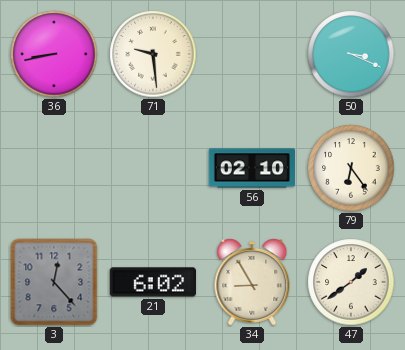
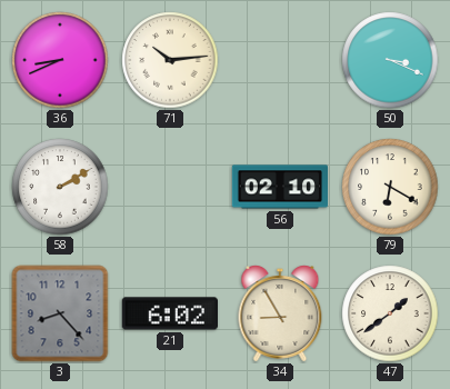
36: 8:43 -> 8:41
71: 9:29 -> 10:14
58: none -> 2:10
79: 6:24 -> 6:20
3: 12:23 -> 8:23
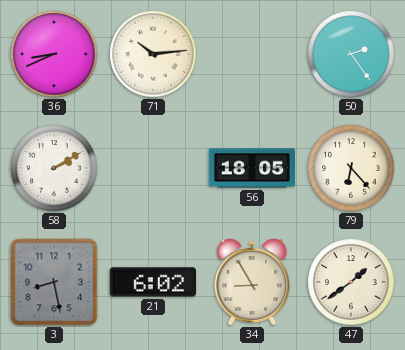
50: 3:19 -> 2:24
56: 02:10 -> 18:05
79: 6:20 -> 6:23
3: 8:23 -> 8:28
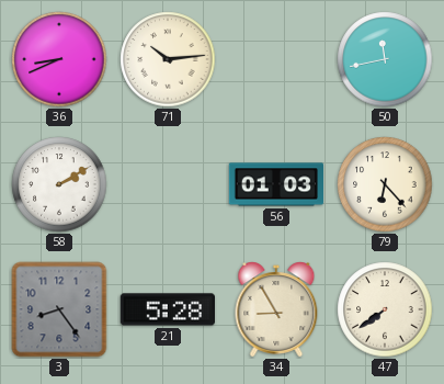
50: 2:24 -> 11:43
56: 18:05 -> 01:03
3: 8:28 -> 8:24
21: 6:02 -> 5:28
47: 1:39 -> 7:39
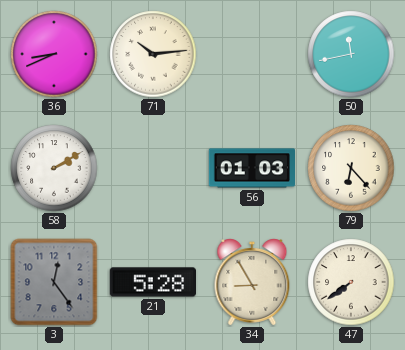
3: 8:24 -> 12:24
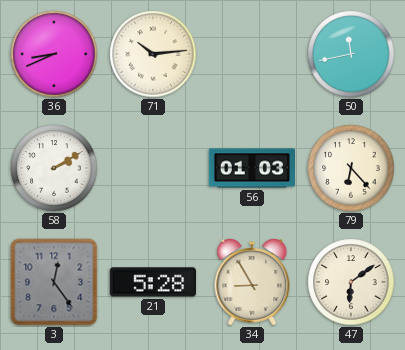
47: 7:39 -> 6:09
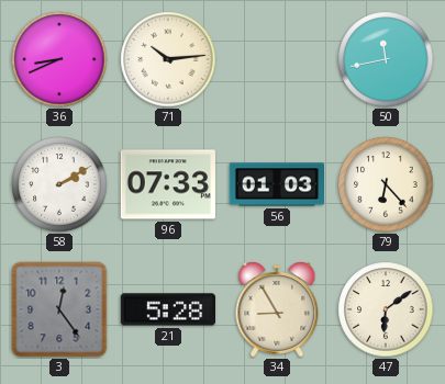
96: none -> 07:33
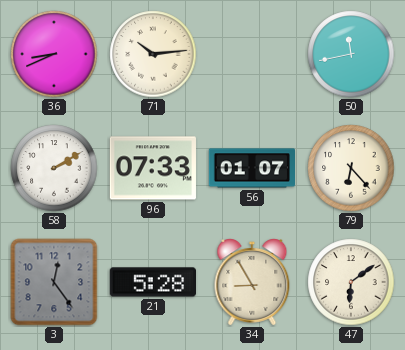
56: 01:03 -> 01:07
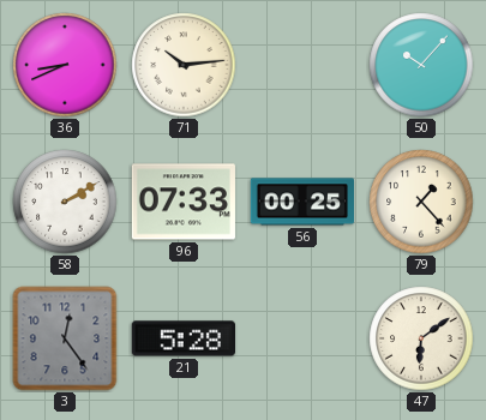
50: 11:43 -> 10:07
56: 01:07 -> 00:25
79: 6:23 -> 1:23
34: 8:55 -> none
